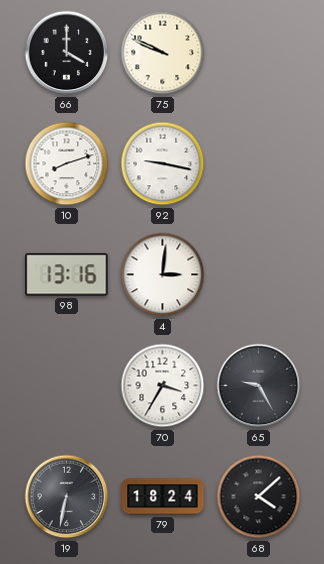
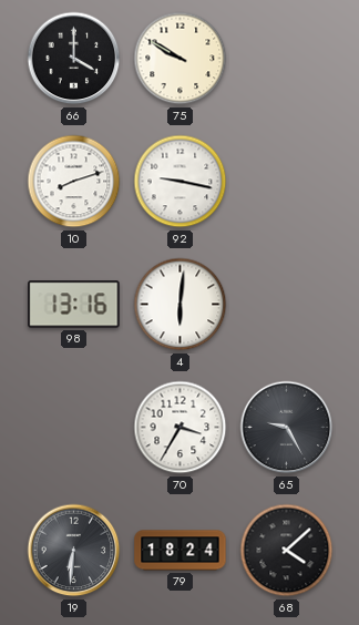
75: 9:49 -> 9:50
4: 3:01 -> 6:01
19: 6:32 -> 6:31
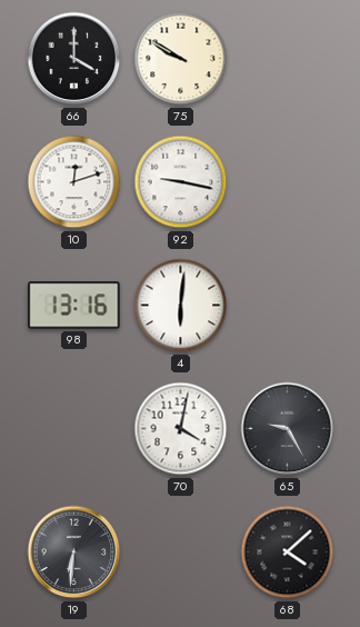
10: 8:12 -> 12:12
70: 3:35 -> 4:02
79: 18:24 -> none
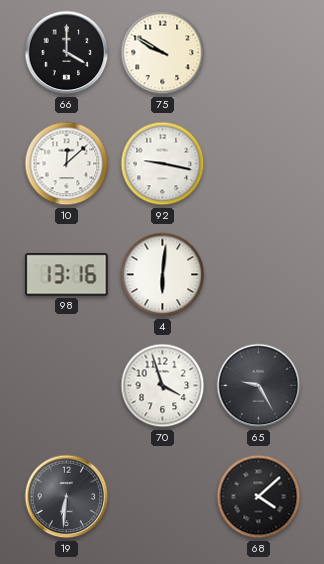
10: 12:12 -> 12:08
70: 4:02 -> 3:57
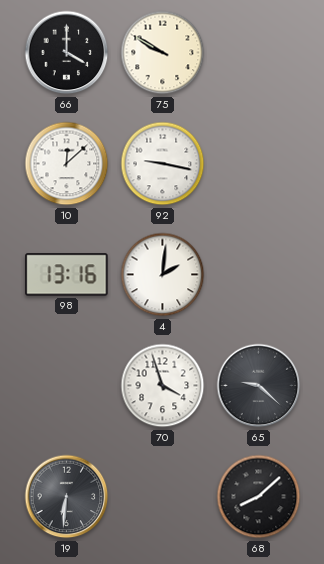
4: 6:01 -> 2:01
65: 9:25 -> 9:22
68: 4:08 -> 8:08
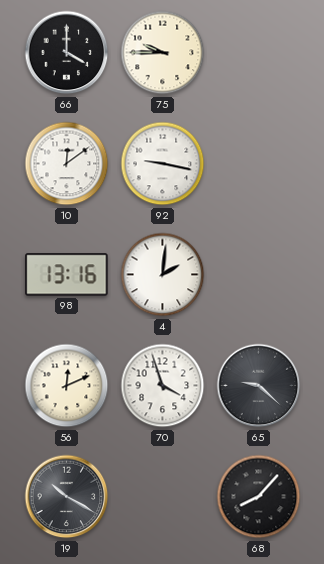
75: 9:50 -> 9:45
10: 12:08 -> 12:09
56: none -> 12:11
19: 6:31 -> 10:20
68: 8:08 -> 8:07
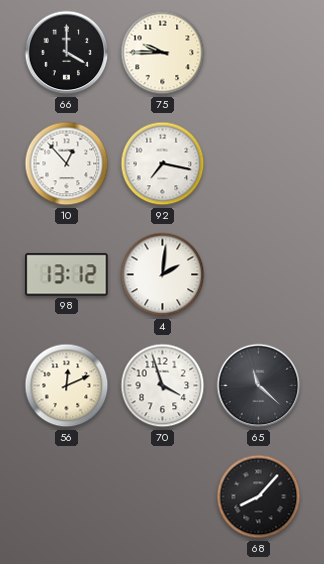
10: 12:09 -> 12:53
92: 9:17 -> 7:17
98: 13:16 -> 13:12
65: 9:22 -> 11:22
19: 10:20 -> none
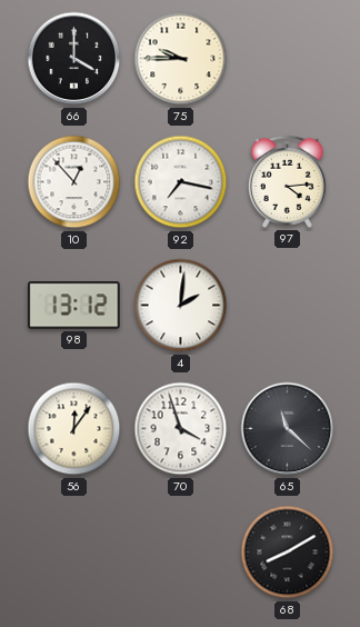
97: none -> 4:14
56: 12:11 -> 12:06
68: 8:07 -> 8:10
